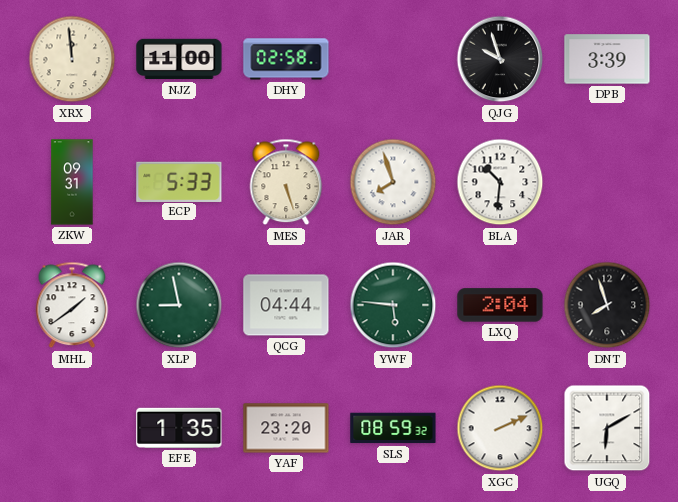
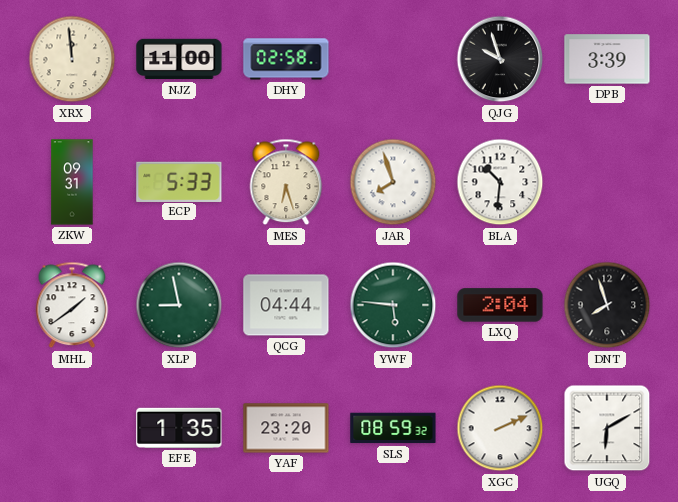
MES: 5:27 -> 6:27
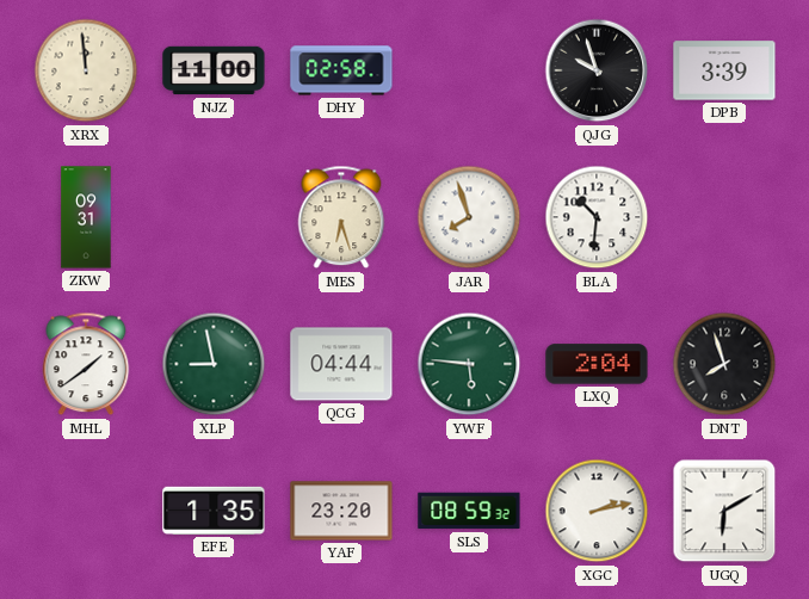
ECP: 5:33 -> none
XGC: 2:11 -> 2:13
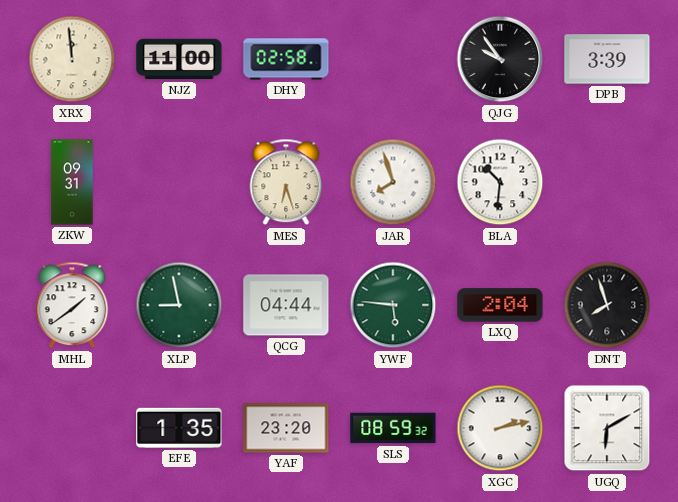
QJG: 9:57 -> 9:54
